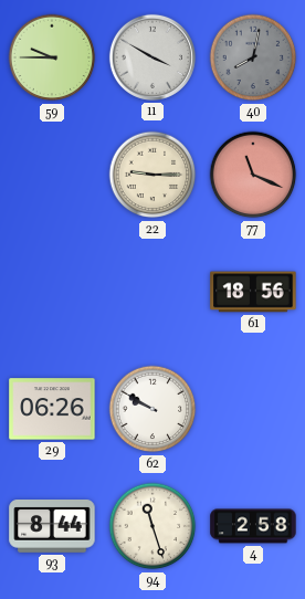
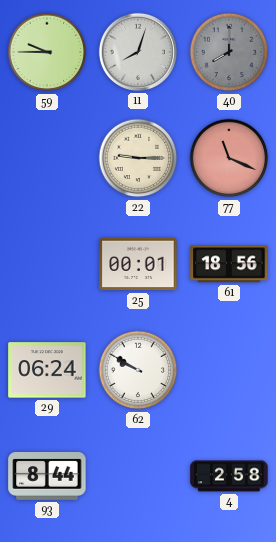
11: 3:50 -> 8:03
40: 8:02 -> 8:00
25: none -> 00:01
29: 06:26 -> 06:24
94: 11:27 -> none
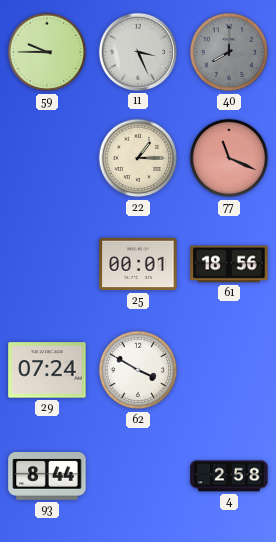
11: 8:03 -> 3:26
22: 9:15 -> 1:15
29: 06:24 -> 07:24
62: 9:50 -> 3:50
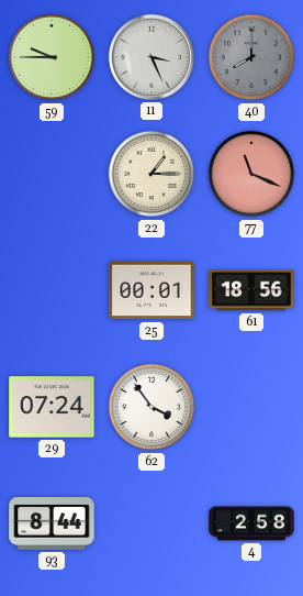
62: 3:50 -> 3:54
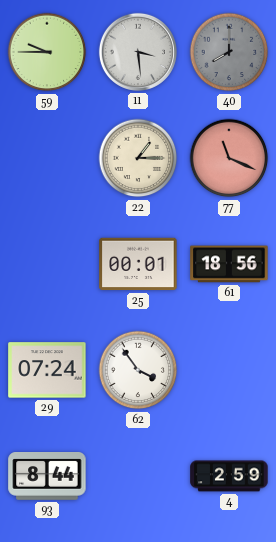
11: 3:26 -> 3:29
4: 2:58 -> 2:59
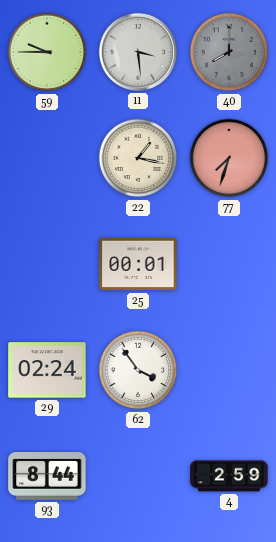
22: 1:15 -> 1:17
77: 11:19 -> 7:33
61: 18:56 -> none
29: 07:24 -> 02:24
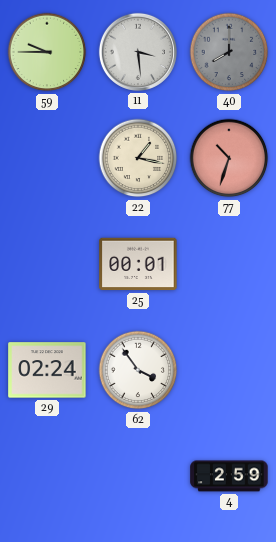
77: 7:33 -> 10:33
93: 8:44 -> none
